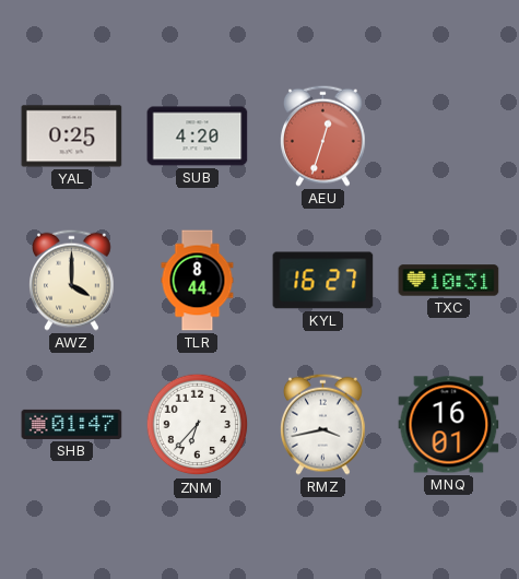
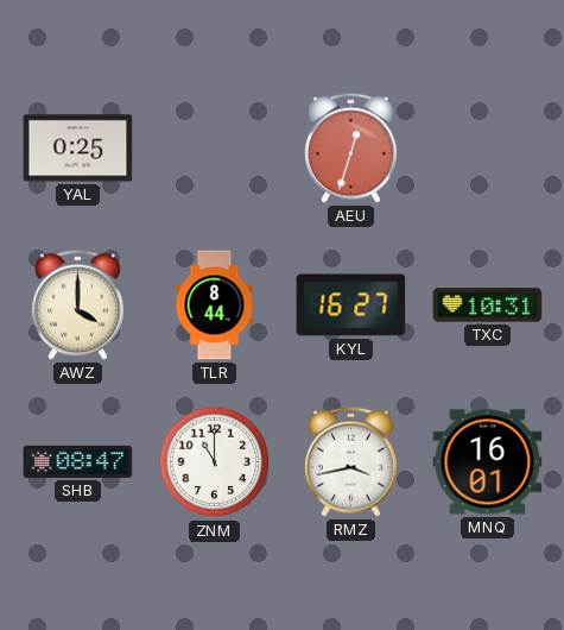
SUB: 4:20 -> none
SHB: 01:47 -> 08:47
ZNM: 6:37 -> 11:00
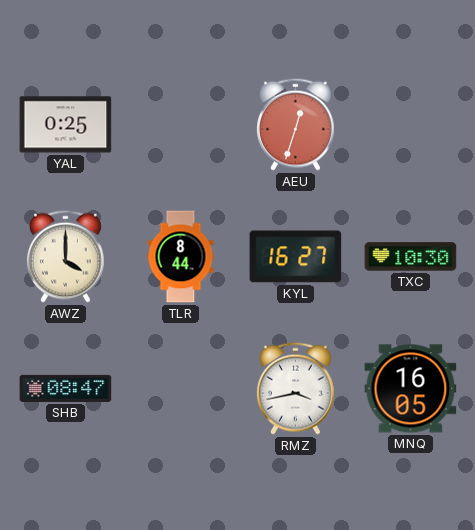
TXC: 10:31 -> 10:30
ZNM: 11:00 -> none
MNQ: 16:01 -> 16:05
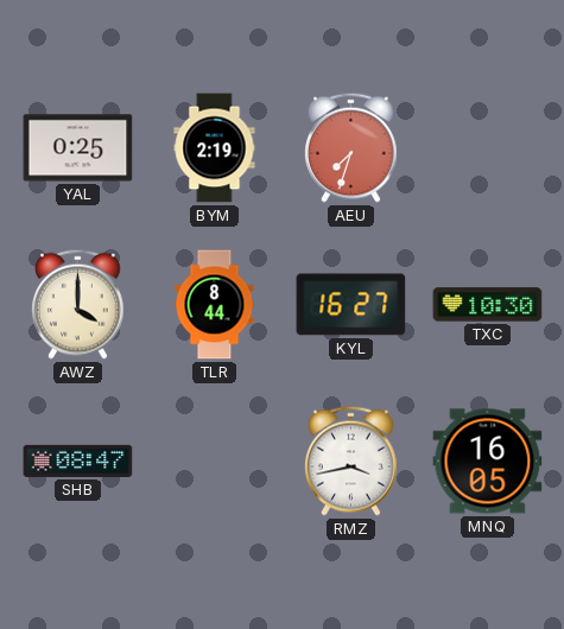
BYM: none -> 2:19
AEU: 12:33 -> 7:33
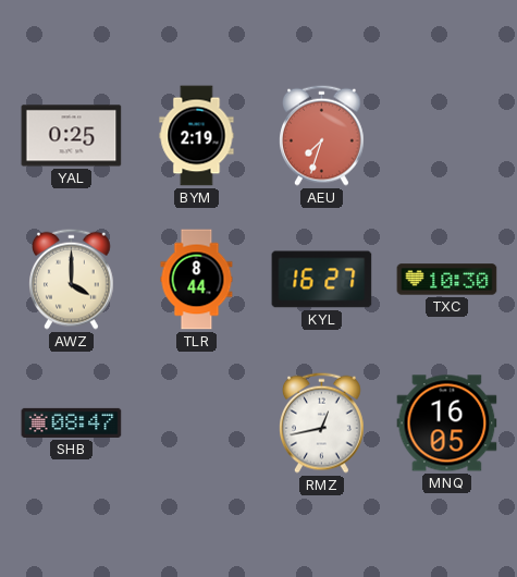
RMZ: 3:43 -> 12:43
